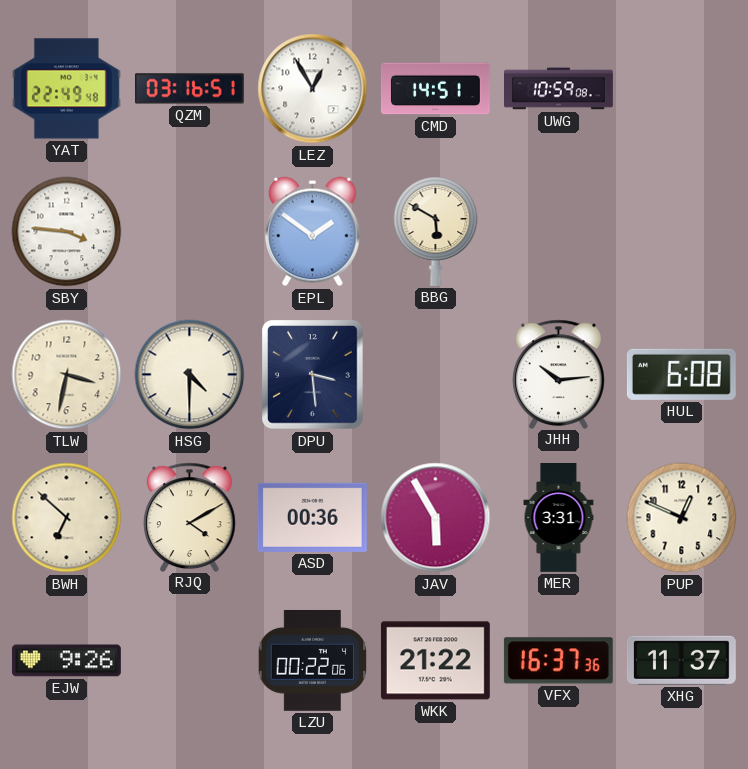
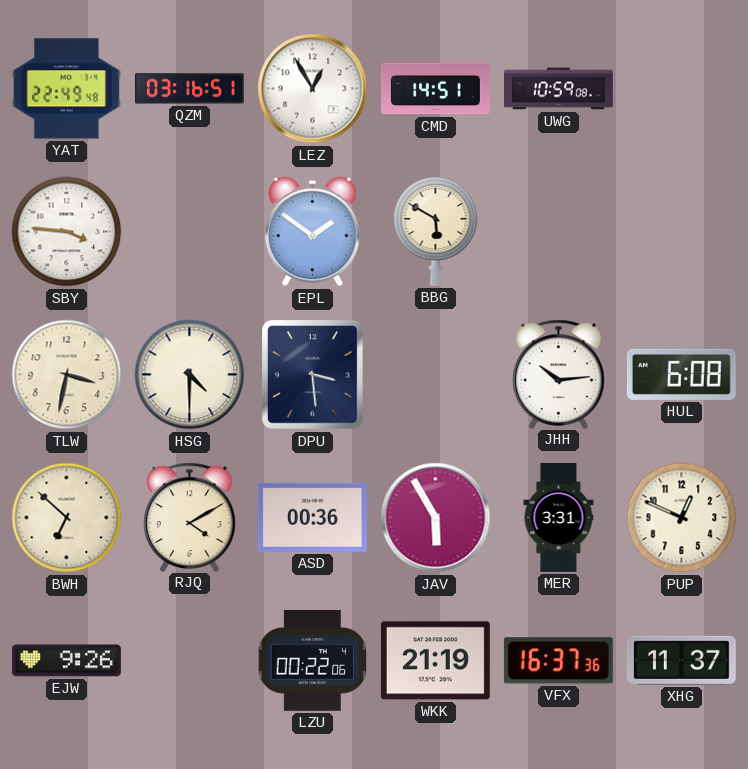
WKK: 21:22 -> 21:19
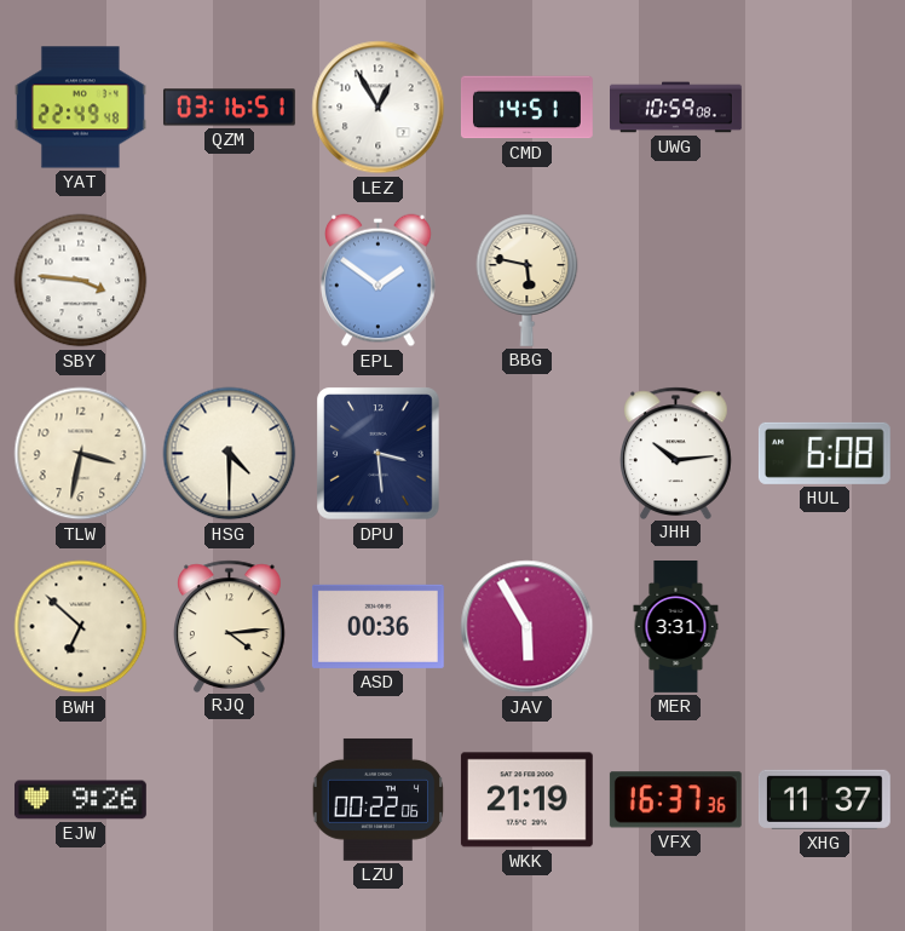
BBG: 5:50 -> 5:47
RJQ: 4:10 -> 4:14
PUP: 12:49 -> none
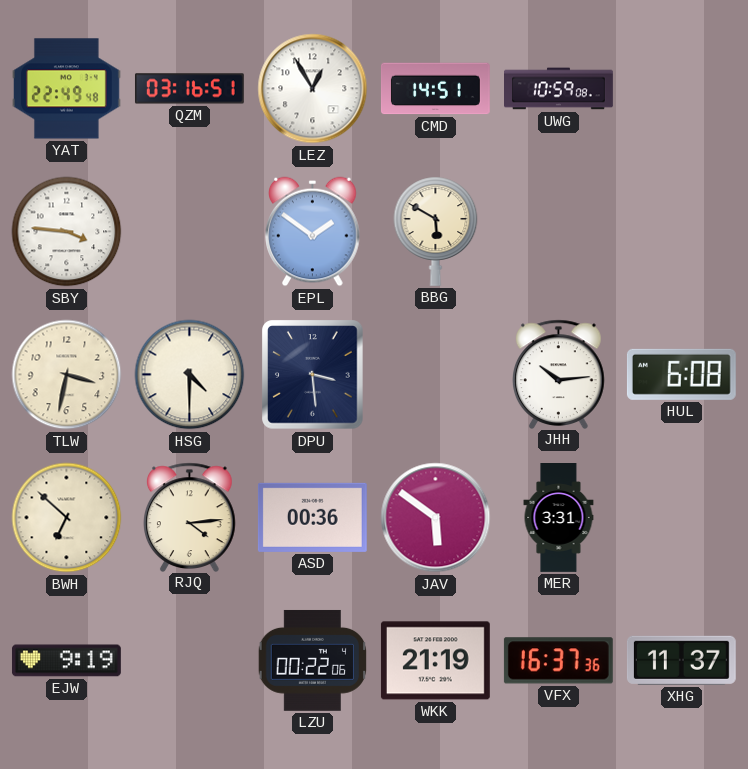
BBG: 5:47 -> 5:50
JAV: 5:55 -> 5:51
EJW: 9:26 -> 9:19
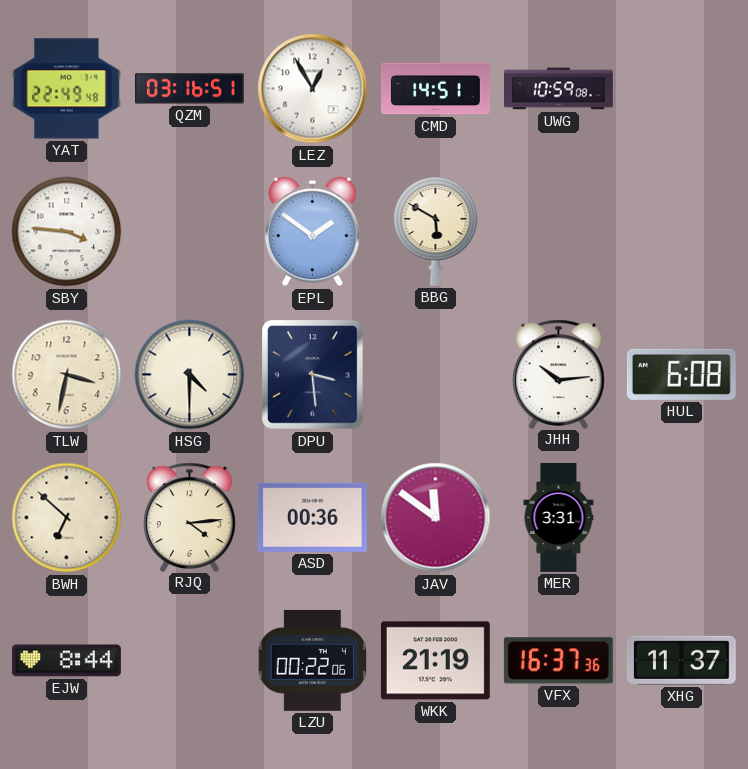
JAV: 5:51 -> 11:51
EJW: 9:19 -> 8:44
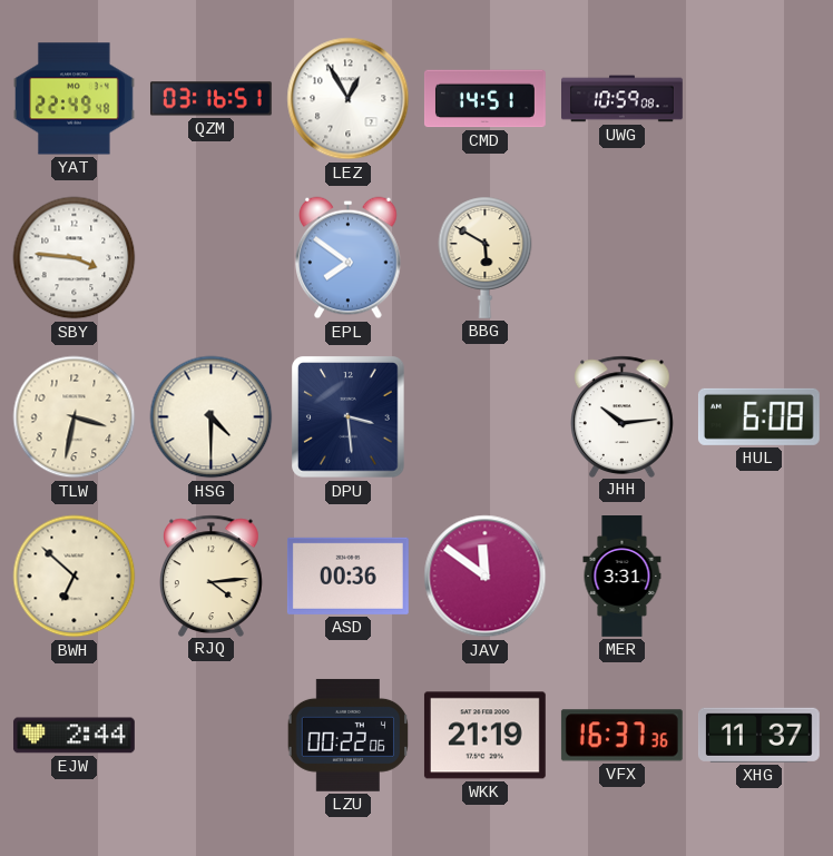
EPL: 1:51 -> 7:51
EJW: 8:44 -> 2:44
